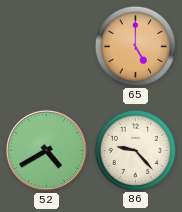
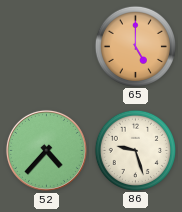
52: 4:40 -> 4:37
86: 9:23 -> 9:27
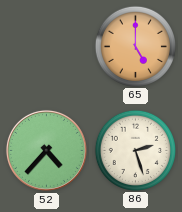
86: 9:27 -> 2:27
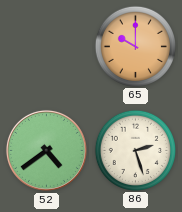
65: 5:00 -> 10:00
52: 4:37 -> 4:39
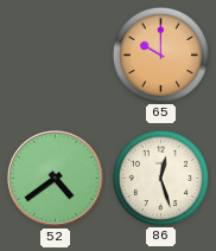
86: 2:27 -> 12:27
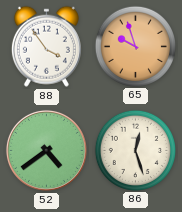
88: none -> 3:54
65: 10:00 -> 9:57
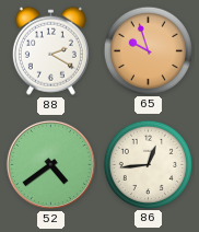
88: 3:54 -> 2:20
86: 12:27 -> 12:44
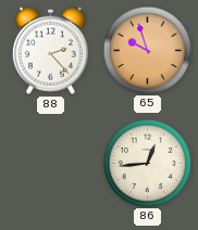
88: 2:20 -> 2:23
52: 4:39 -> none
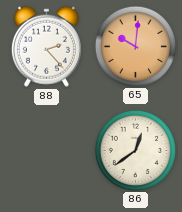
65: 9:57 -> 10:01
86: 12:44 -> 12:39
